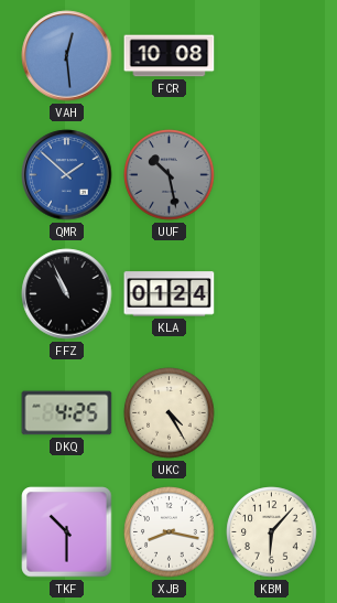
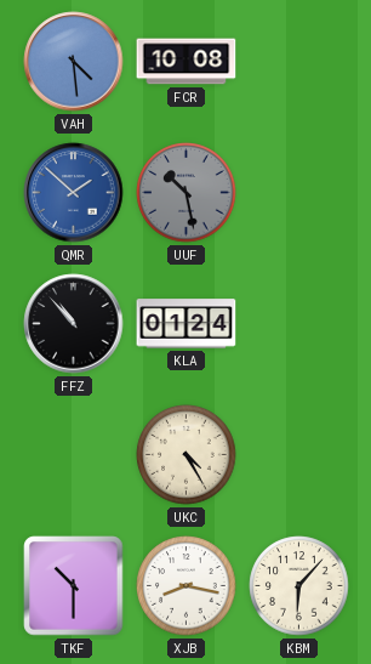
VAH: 12:29 -> 4:29
FFZ: 10:56 -> 10:53
DKQ: 4:25 -> none
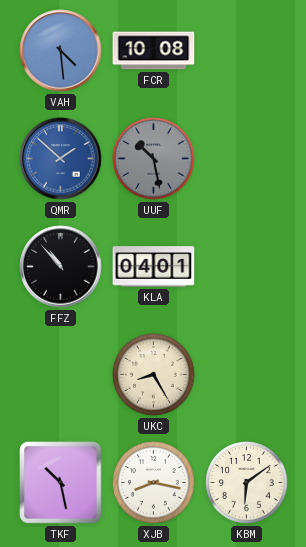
KLA: 01:24 -> 04:01
UKC: 4:25 -> 8:25
TKF: 10:30 -> 10:28
KBM: 6:07 -> 6:09
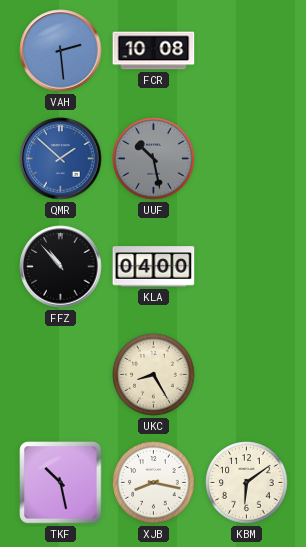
VAH: 4:29 -> 2:29
KLA: 04:01 -> 04:00
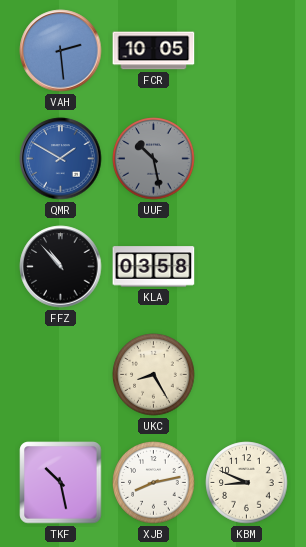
FCR: 10:08 -> 10:05
QMR: 1:52 -> 1:50
KLA: 04:00 -> 03:58
XJB: 8:17 -> 8:13
KBM: 6:09 -> 8:49
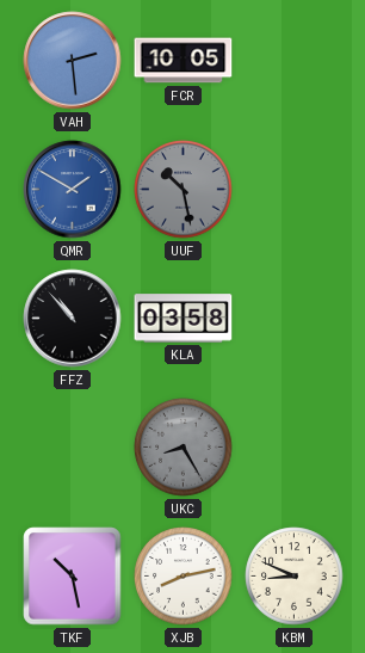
UKC dial: cream -> grey
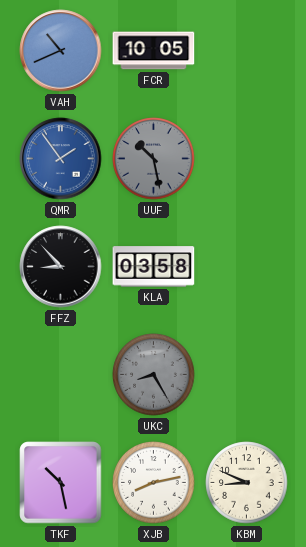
VAH: 2:29 -> 10:41
QMR: 1:50 -> 1:54
FFZ: 10:53 -> 8:53
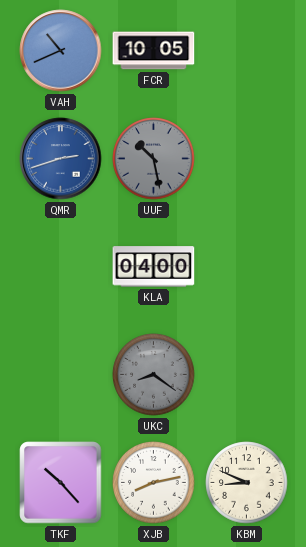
QMR: 1:54 -> 2:42
FFZ: 8:53 -> none
KLA: 03:58 -> 04:00
UKC: 8:25 -> 8:21
TKF: 10:28 -> 10:23
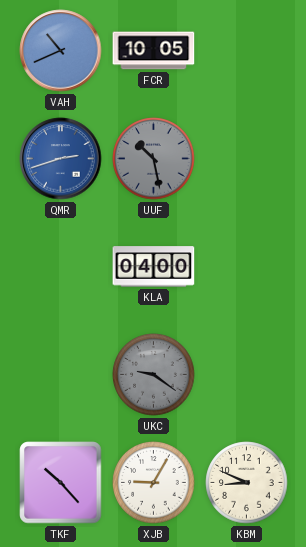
UKC: 8:21 -> 9:21
XJB: 8:13 -> 9:05
